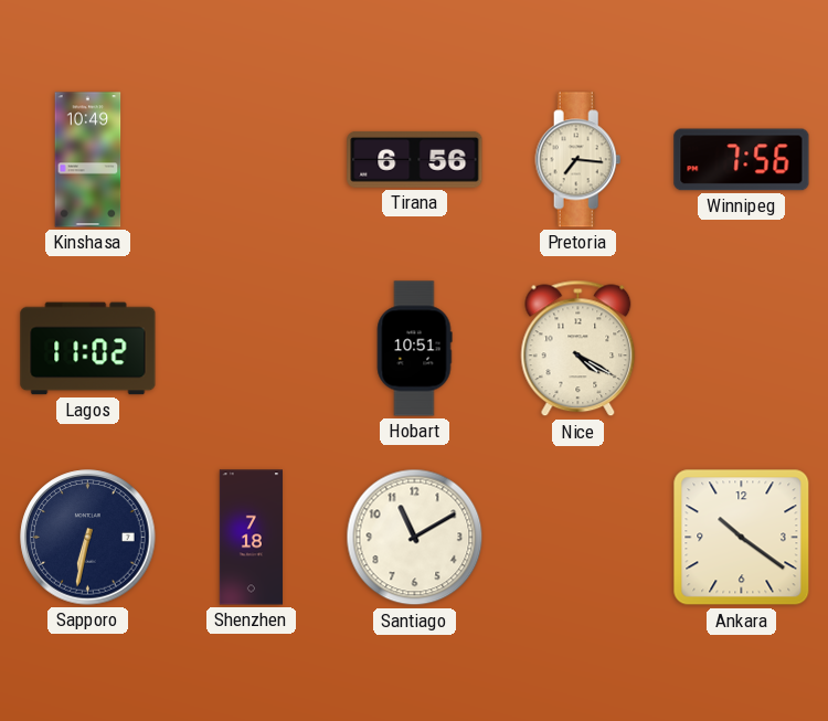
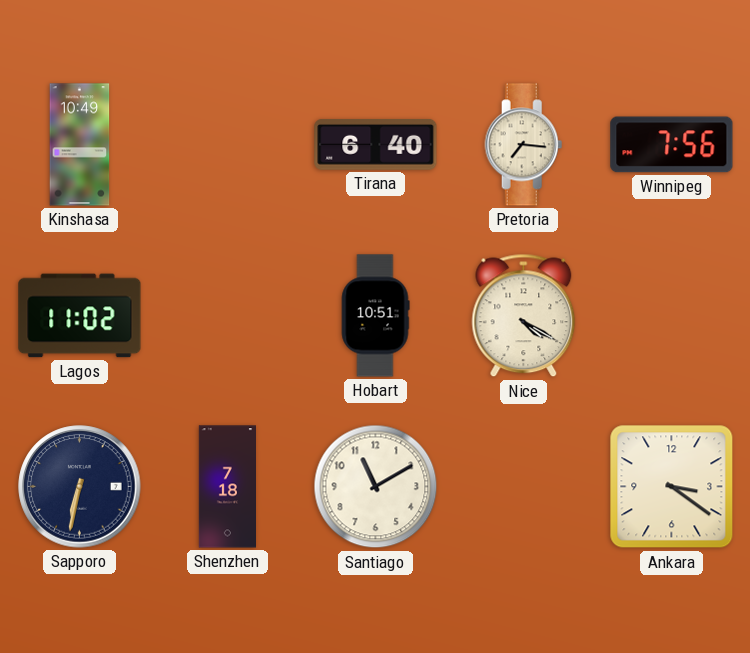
Tirana: 6:56 -> 6:40
Ankara: 10:21 -> 3:21
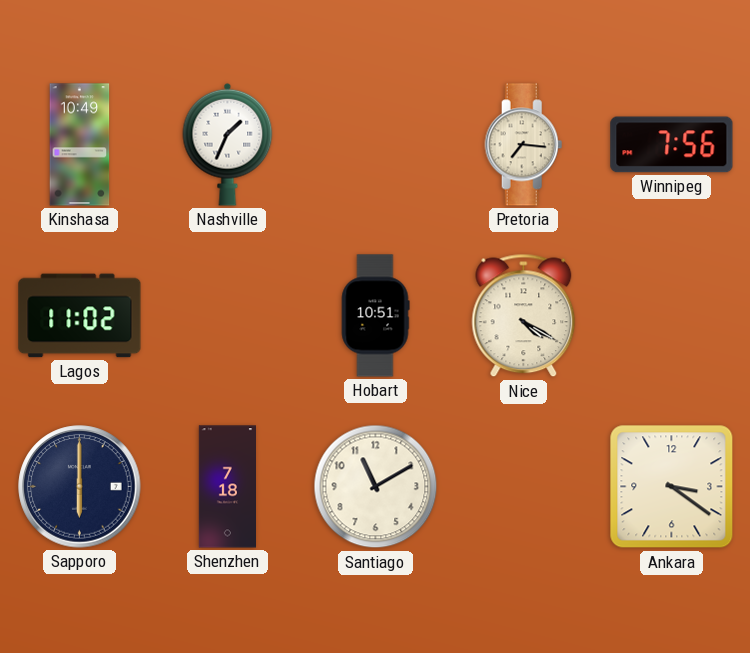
Nashville: none -> 1:34
Tirana: 6:40 -> none
Sapporo: 6:32 -> 6:00
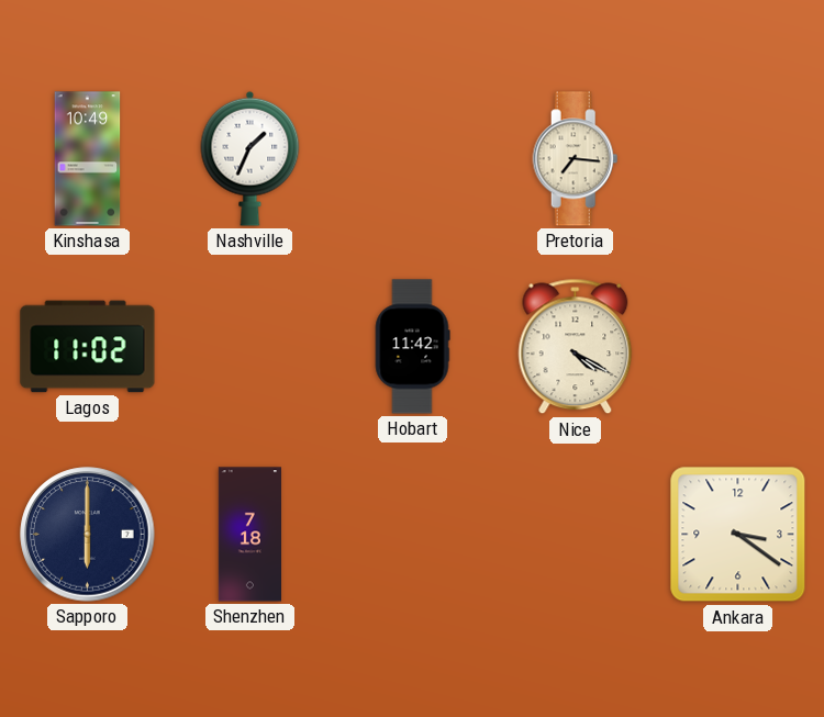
Winnipeg: 7:56 -> none
Hobart: 10:51 -> 11:42
Santiago: 11:10 -> none
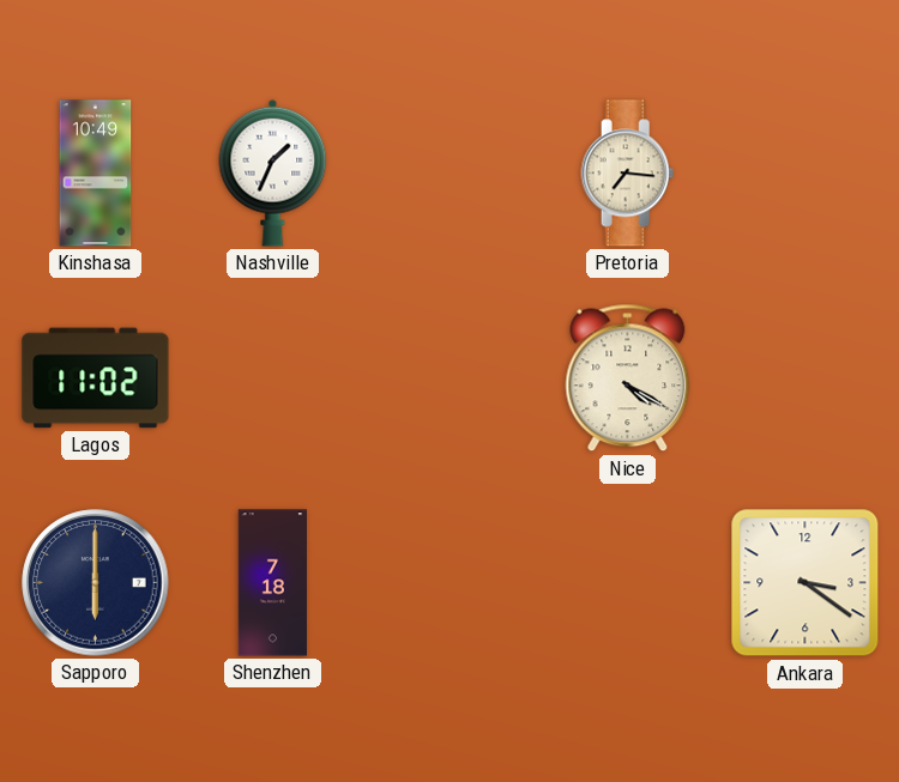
Hobart: 11:42 -> none
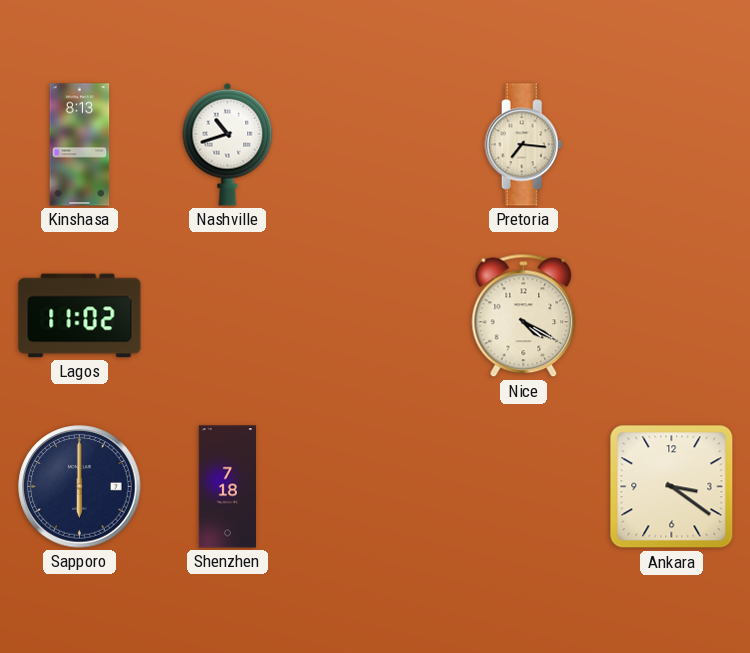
Kinshasa: 10:49 -> 8:13
Nashville: 1:34 -> 10:42
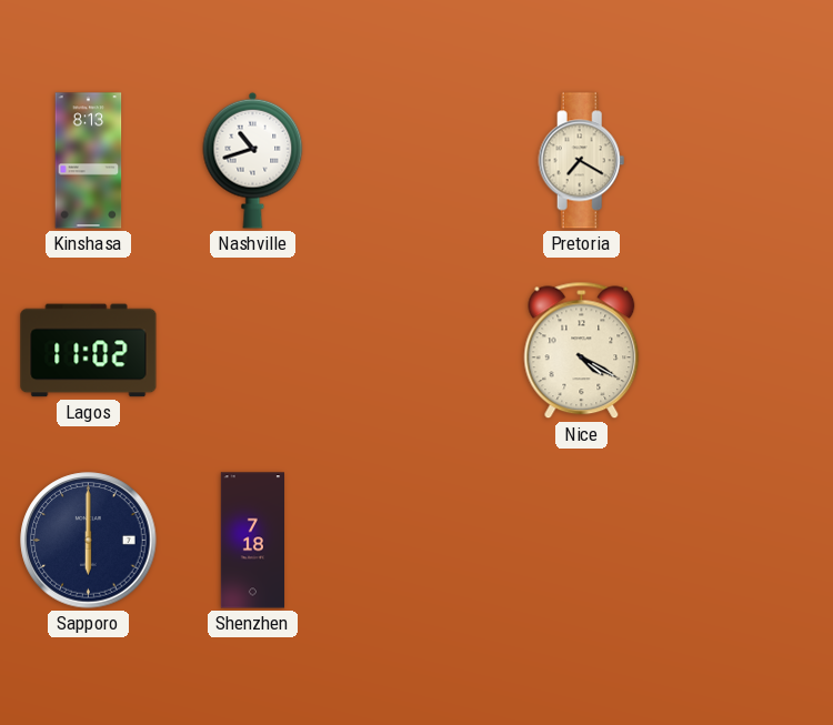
Pretoria: 7:16 -> 7:20
Ankara: 3:21 -> none
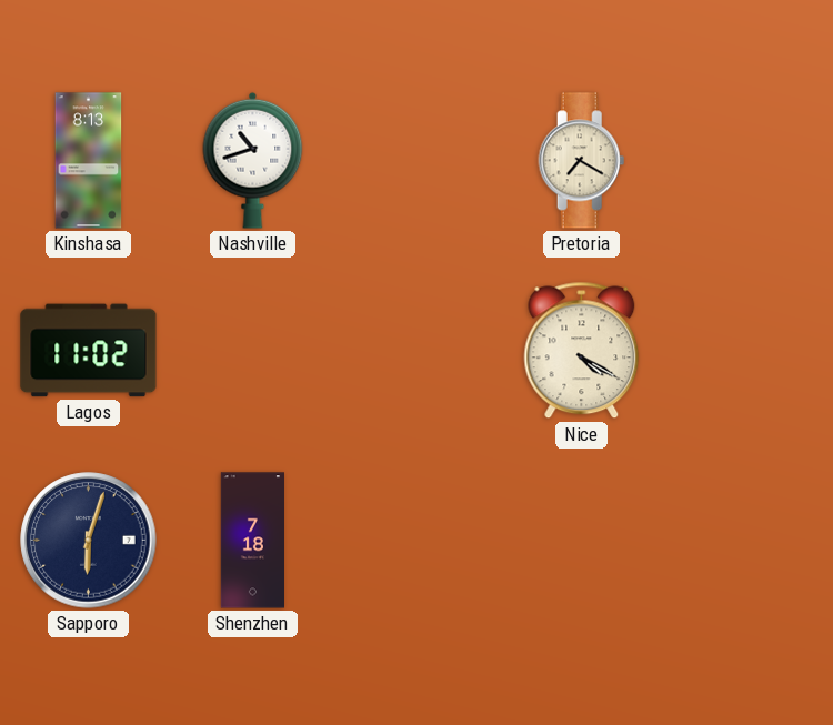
Sapporo: 6:00 -> 6:03
